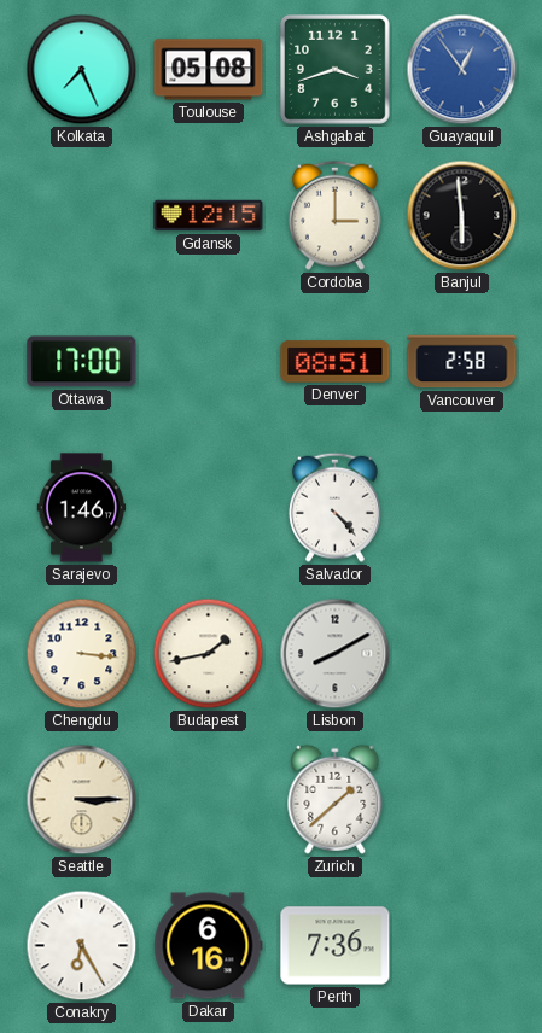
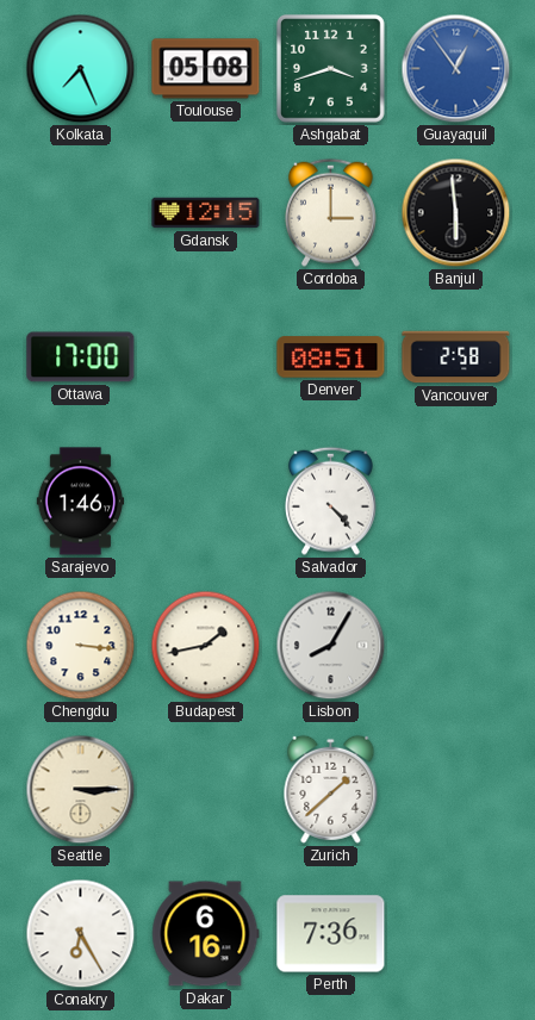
Lisbon: 8:10 -> 8:05
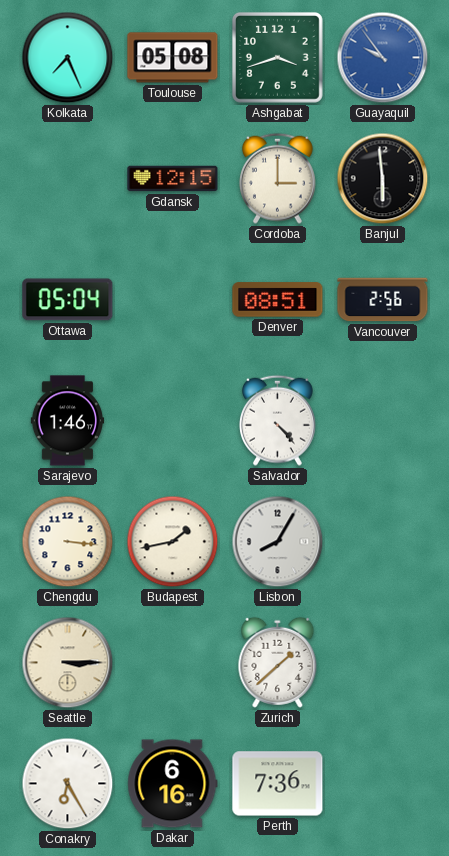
Guayaquil: 12:54 -> 9:54
Ottawa: 17:00 -> 05:04
Vancouver: 2:58 -> 2:56
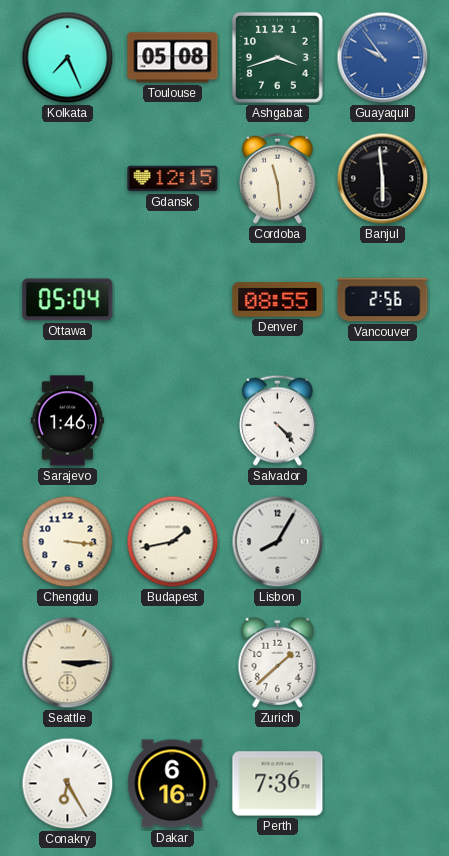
Cordoba: 3:00 -> 11:29
Denver: 08:51 -> 08:55
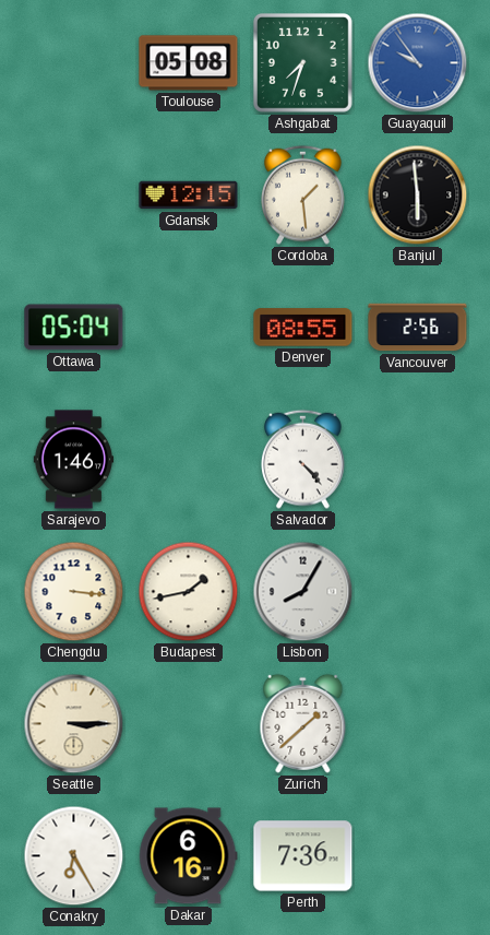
Kolkata: 7:26 -> none
Ashgabat: 3:42 -> 7:33
Cordoba: 11:29 -> 1:29
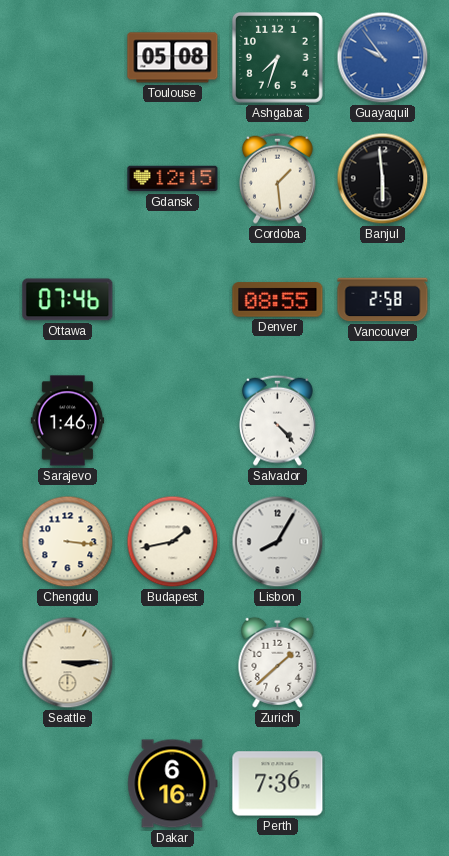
Ottawa: 05:04 -> 07:46
Vancouver: 2:56 -> 2:58
Conakry: 6:25 -> none
